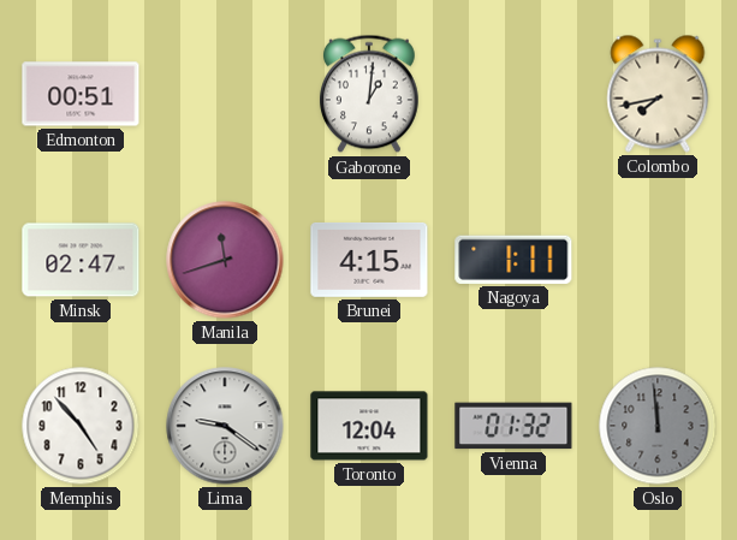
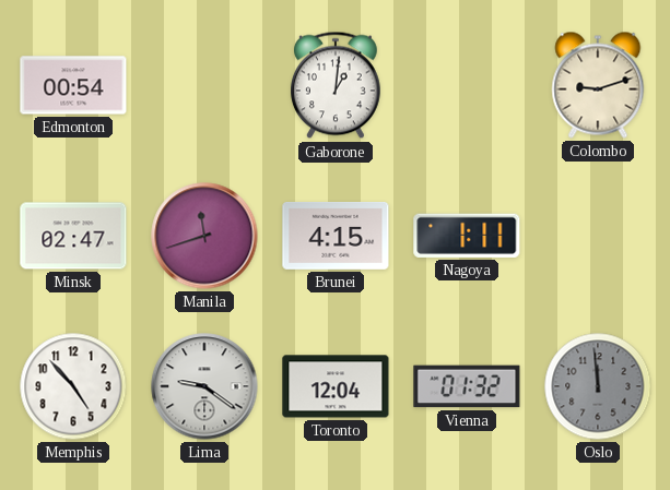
Edmonton: 00:51 -> 00:54
Colombo: 7:43 -> 9:12
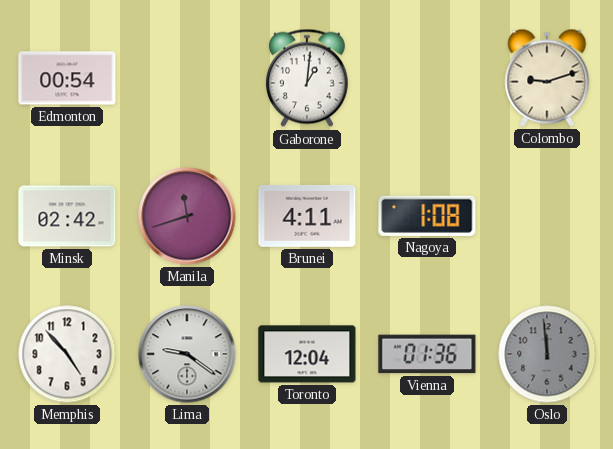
Minsk: 02:47 -> 02:42
Brunei: 4:15 -> 4:11
Nagoya: 1:11 -> 1:08
Vienna: 01:32 -> 01:36
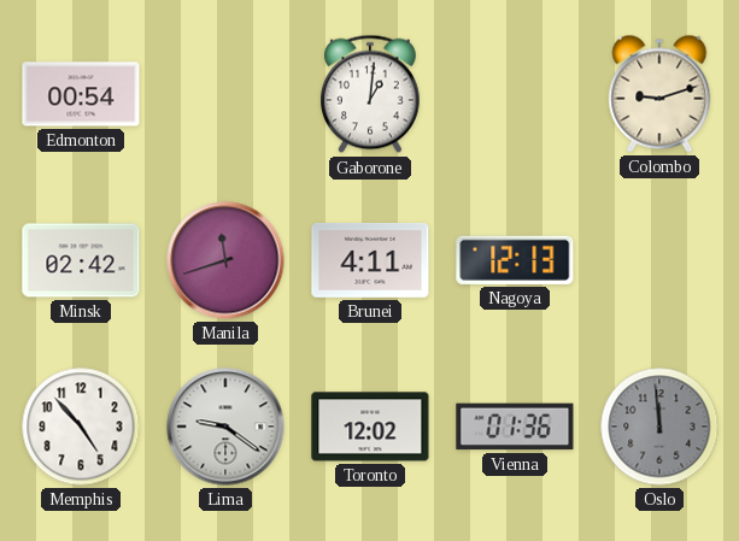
Nagoya: 1:08 -> 12:13
Toronto: 12:04 -> 12:02
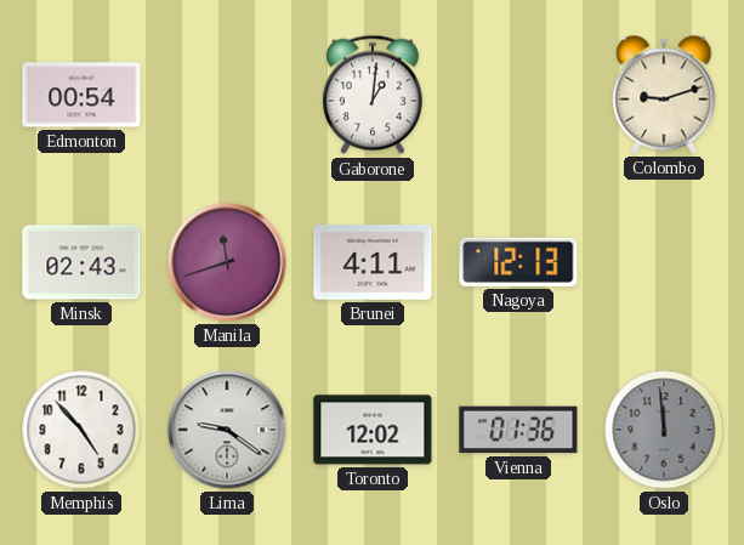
Minsk: 02:42 -> 02:43
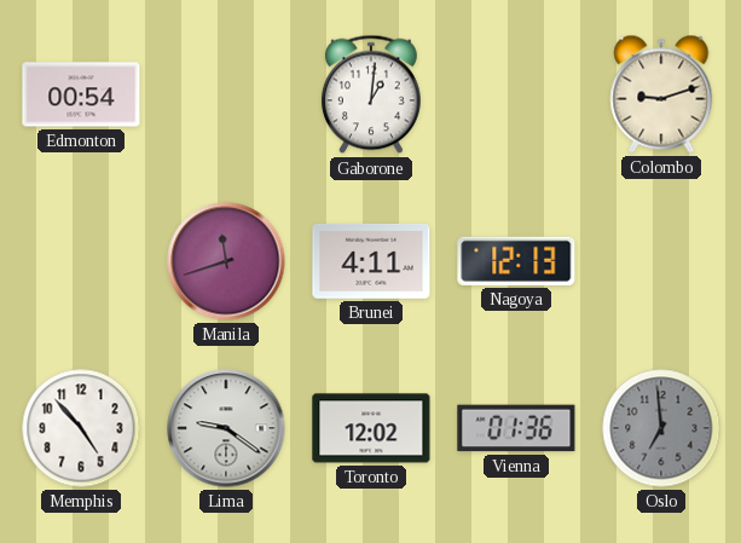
Minsk: 02:43 -> none
Oslo: 11:59 -> 6:59
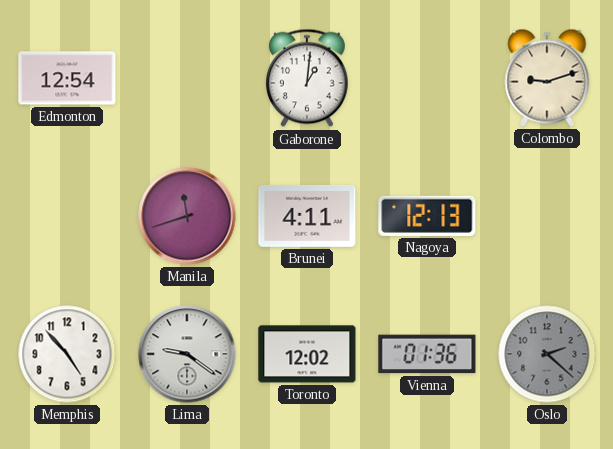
Edmonton: 00:54 -> 12:54
Oslo: 6:59 -> 2:22
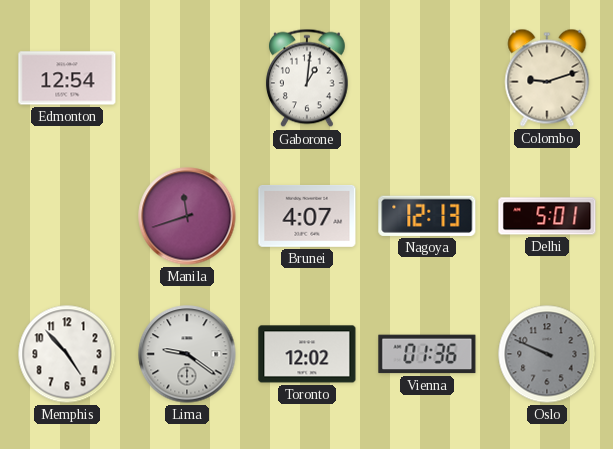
Brunei: 4:11 -> 4:07
Delhi: none -> 5:01
Oslo: 2:22 -> 9:49
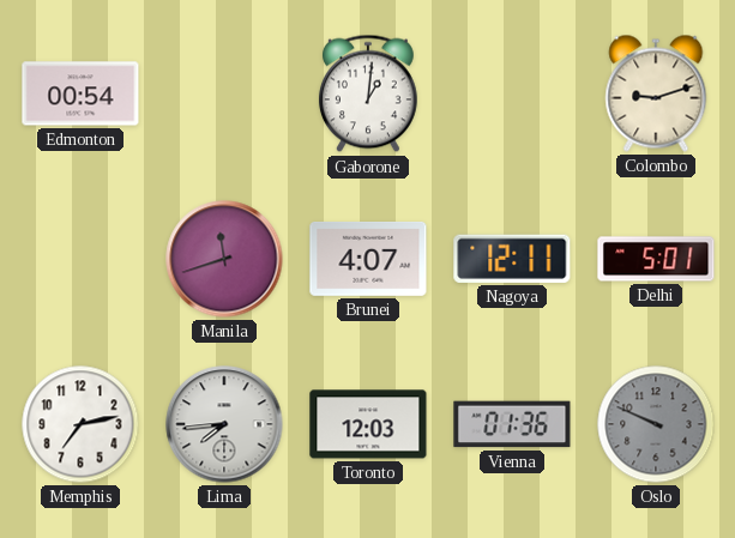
Edmonton: 12:54 -> 00:54
Nagoya: 12:13 -> 12:11
Memphis: 4:53 -> 7:13
Lima: 9:21 -> 7:44
Toronto: 12:02 -> 12:03
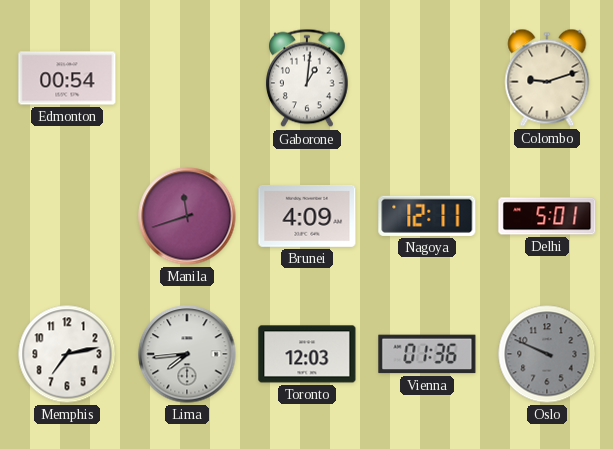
Brunei: 4:07 -> 4:09
